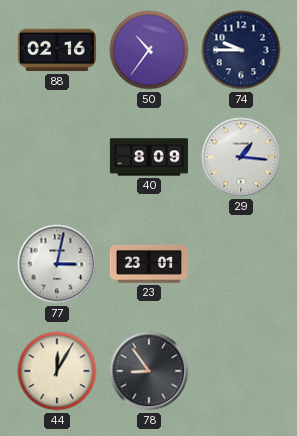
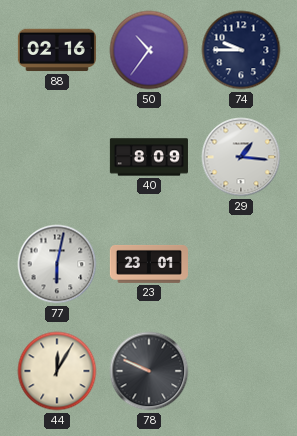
77: 3:02 -> 6:02
78: 8:54 -> 9:49
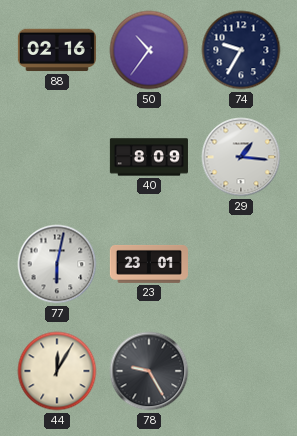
74: 9:45 -> 9:35
78: 9:49 -> 9:25
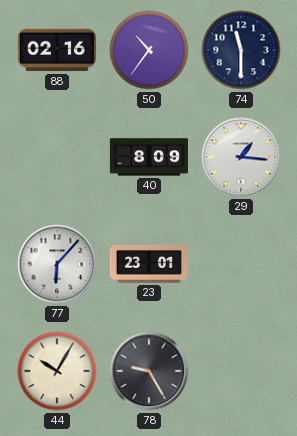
74: 9:35 -> 11:30
77: 6:02 -> 6:07
44: 12:05 -> 10:05
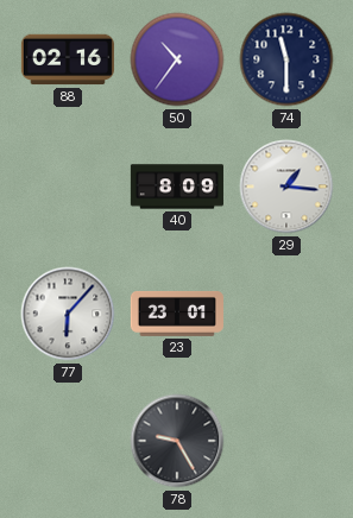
44: 10:05 -> none
